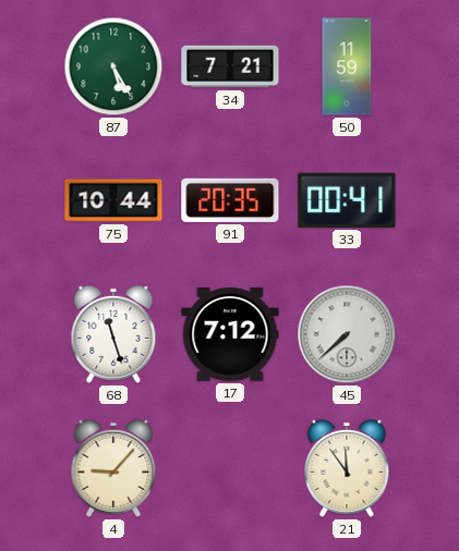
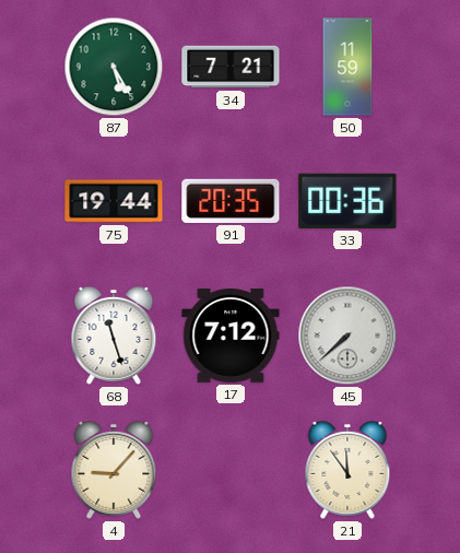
75: 10:44 -> 19:44
33: 00:41 -> 00:36
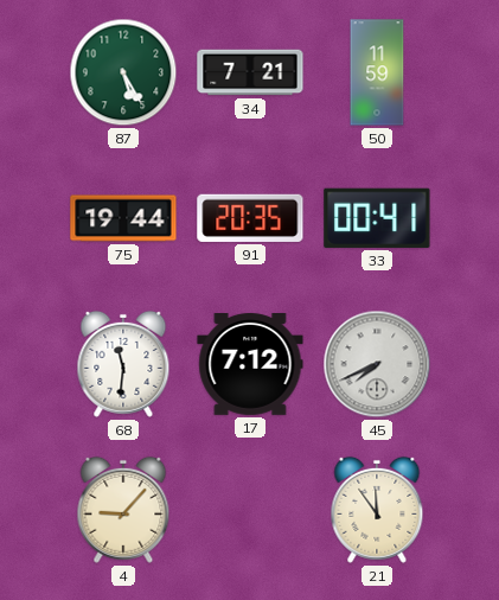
33: 00:36 -> 00:41
68: 11:27 -> 11:31
45: 7:38 -> 7:41
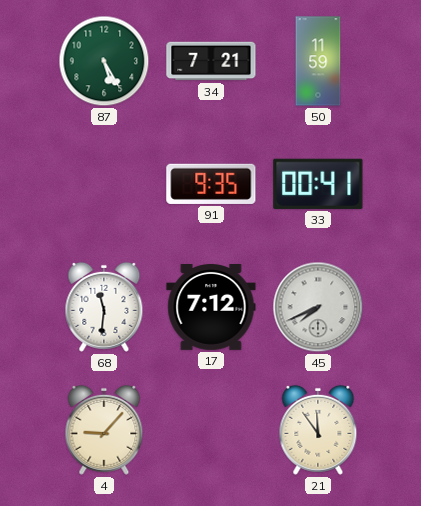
75: 19:44 -> none
91: 20:35 -> 9:35
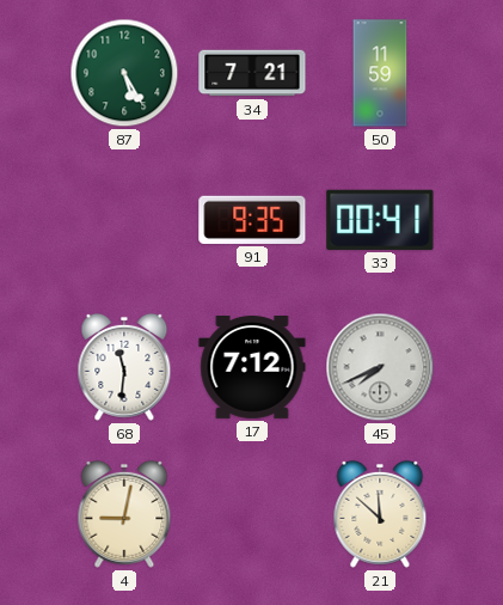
4: 9:07 -> 9:02
21: 11:54 -> 11:52
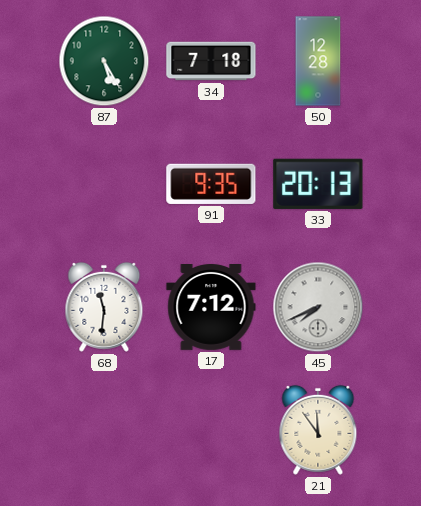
34: 7:21 -> 7:18
50: 11:59 -> 12:28
33: 00:41 -> 20:13
4: 9:02 -> none
21: 11:52 -> 11:54
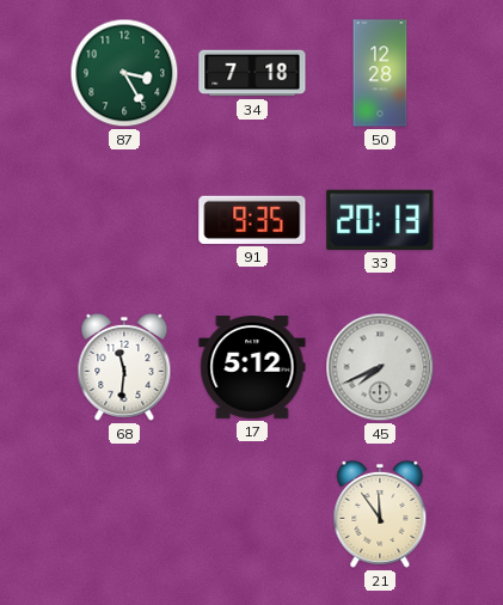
87: 5:25 -> 3:25
17: 7:12 -> 5:12
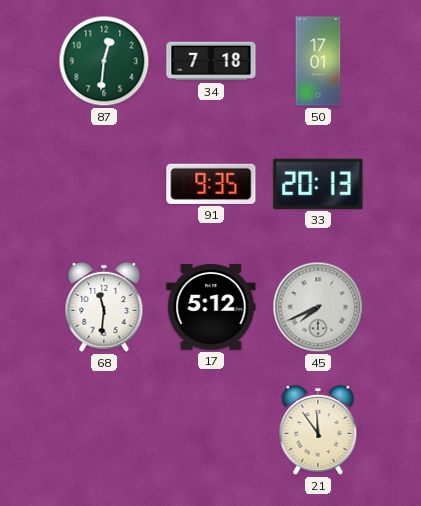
87: 3:25 -> 12:31
50: 12:28 -> 17:01
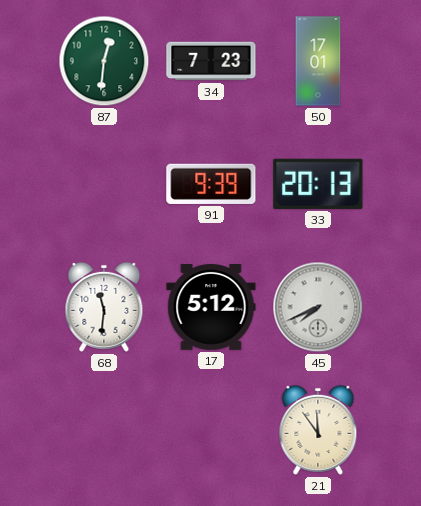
34: 7:18 -> 7:23
91: 9:35 -> 9:39
